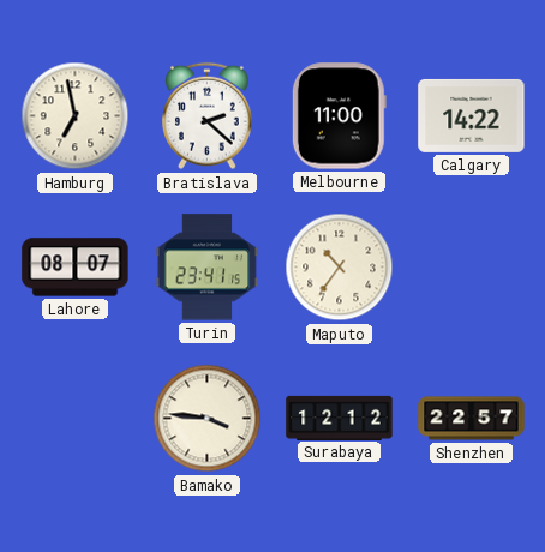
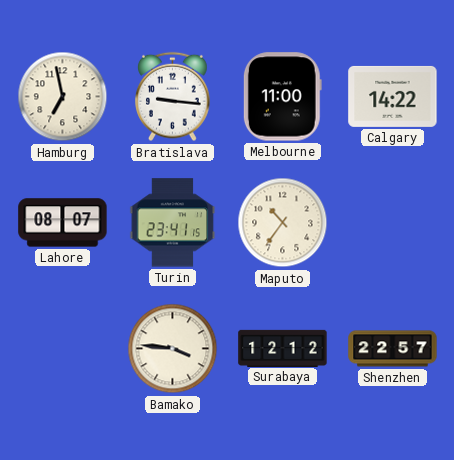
Bratislava: 2:22 -> 9:16
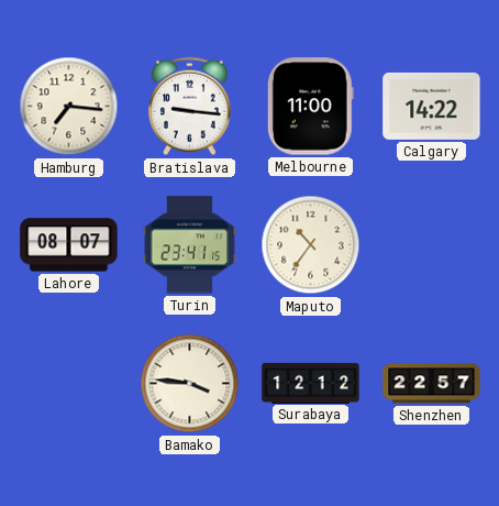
Hamburg: 6:58 -> 7:16
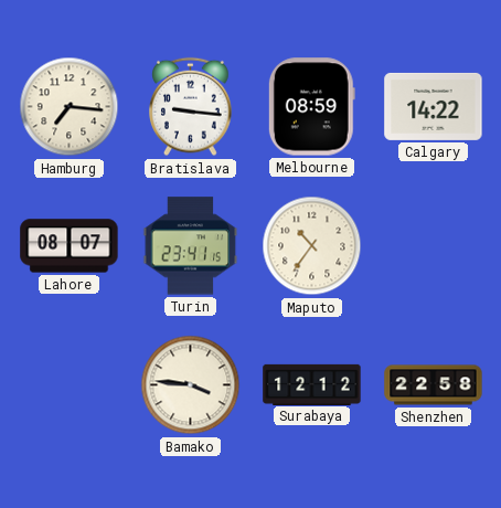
Melbourne: 11:00 -> 08:59
Shenzhen: 22:57 -> 22:58
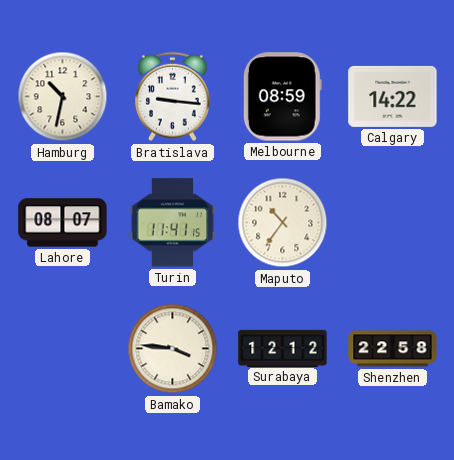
Hamburg: 7:16 -> 10:32
Turin: 23:41 -> 11:41
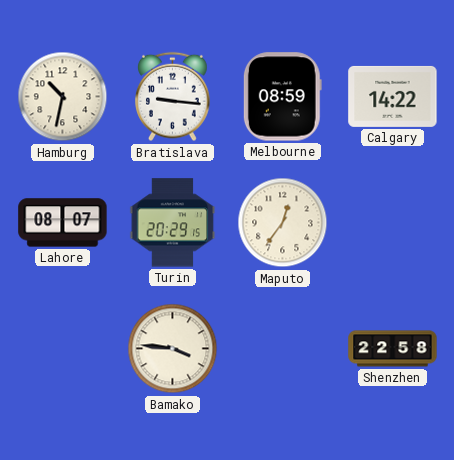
Turin: 11:41 -> 20:29
Maputo: 10:36 -> 12:36
Surabaya: 12:12 -> none
